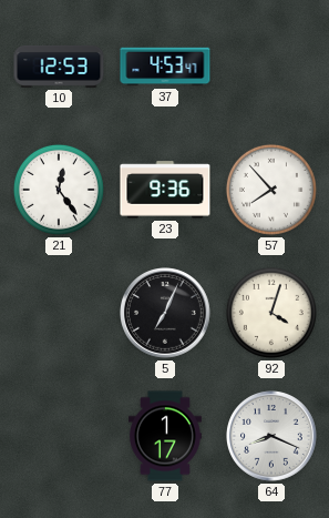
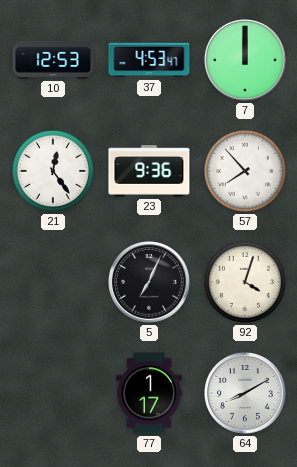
7: none -> 12:00
64: 8:19 -> 8:10
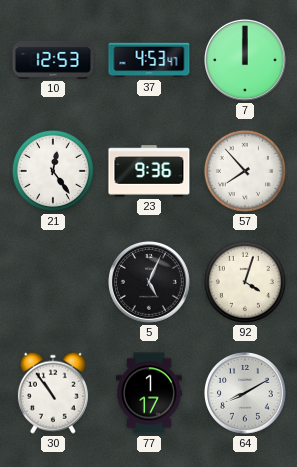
5: 7:04 -> 5:04
30: none -> 10:54
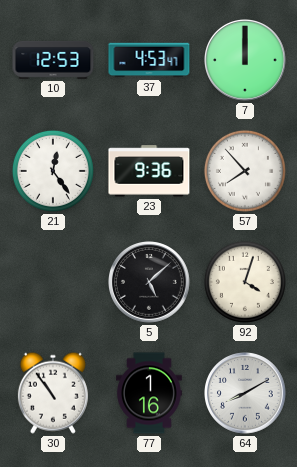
5: 5:04 -> 5:08
77: 1:17 -> 1:16
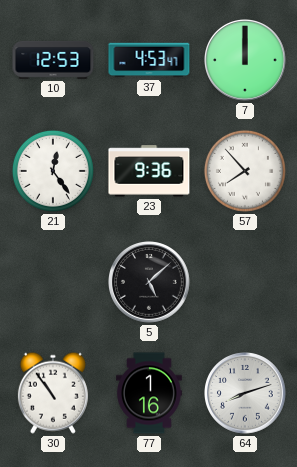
92: 4:03 -> none
64: 8:10 -> 8:12
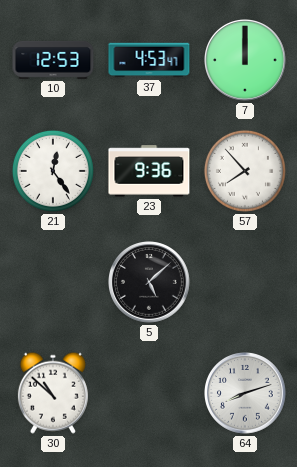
30: 10:54 -> 10:52
77: 1:16 -> none
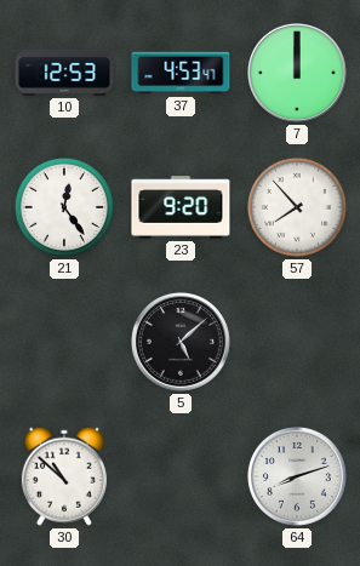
23: 9:36 -> 9:20
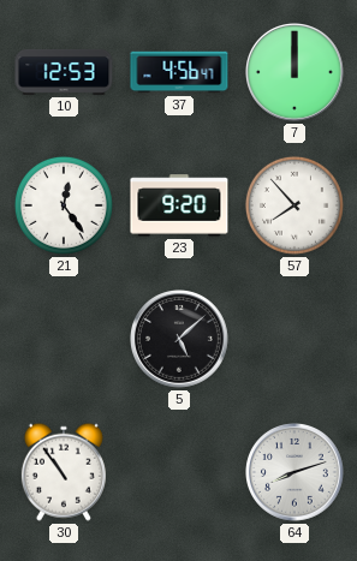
37: 4:53 -> 4:56
30: 10:52 -> 10:54
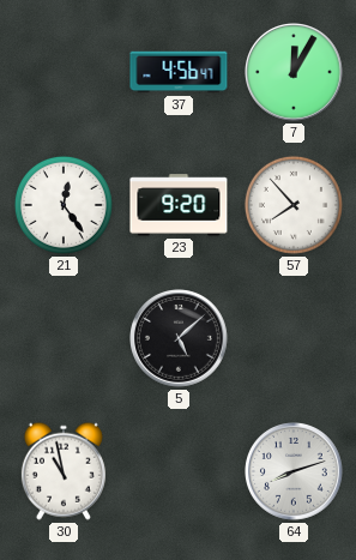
10: 12:53 -> none
7: 12:00 -> 12:05
30: 10:54 -> 10:58
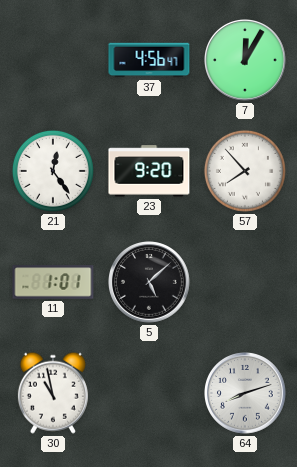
11: none -> 1:01
